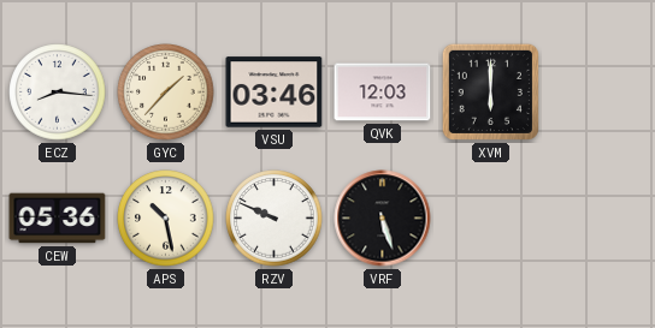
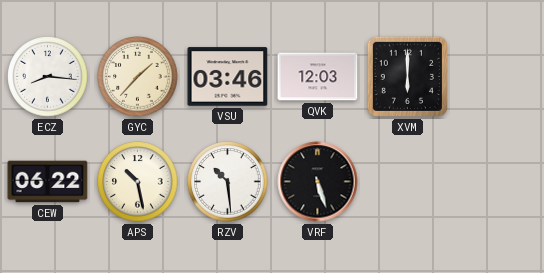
CEW: 05:36 -> 06:22
RZV: 9:49 -> 10:29
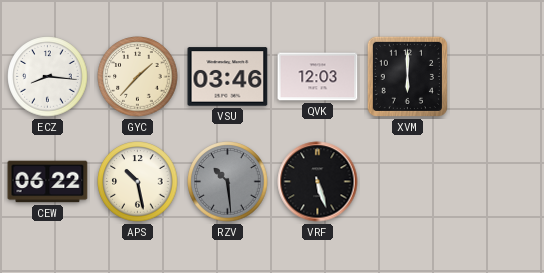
RZV dial: white -> grey
